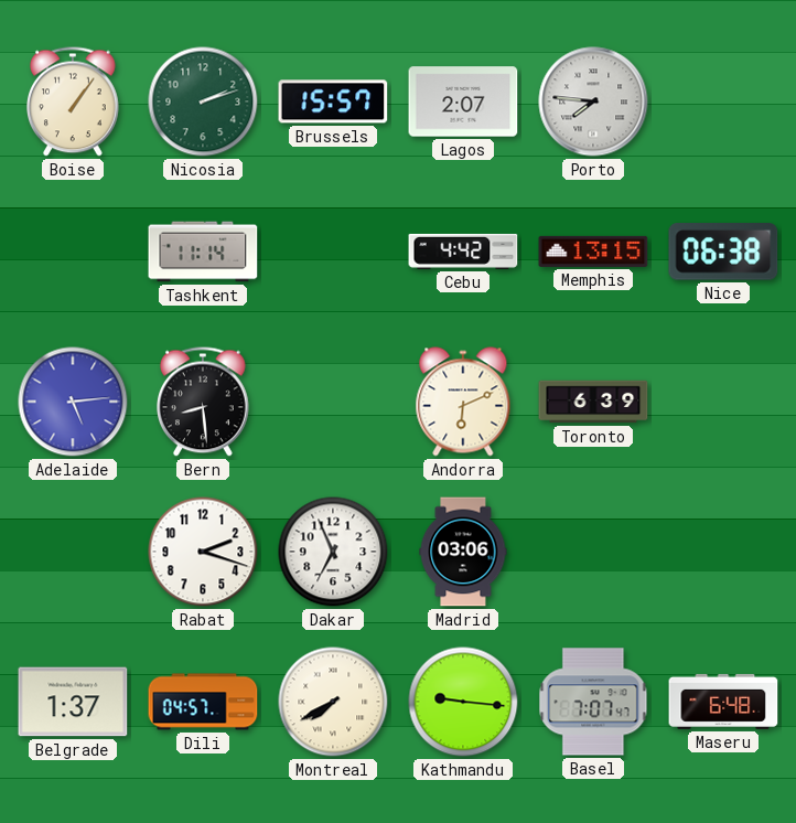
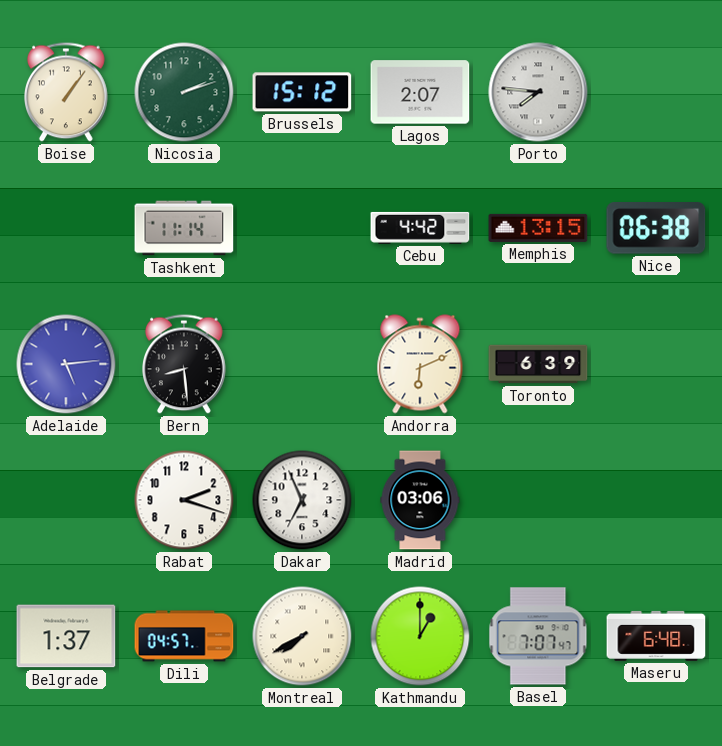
Brussels: 15:57 -> 15:12
Kathmandu: 9:16 -> 1:00
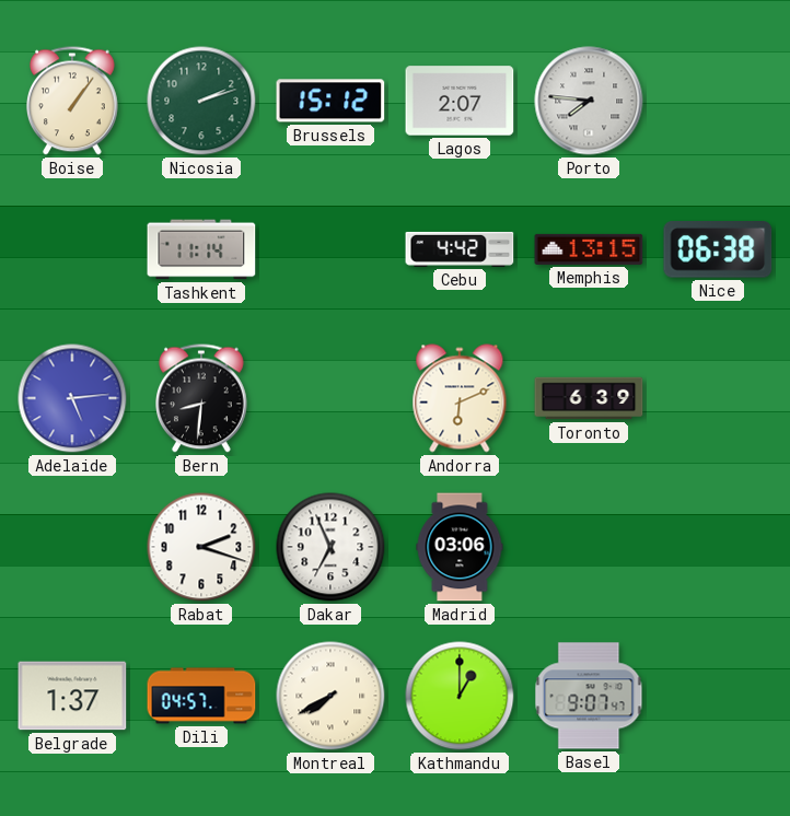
Bern: 8:29 -> 8:31
Basel: 7:07 -> 9:07
Maseru: 6:48 -> none
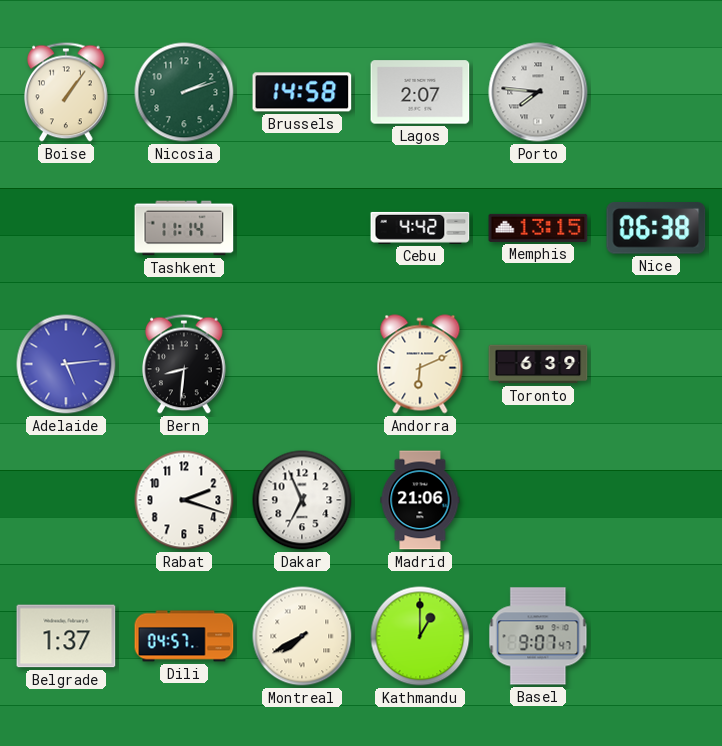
Brussels: 15:12 -> 14:58
Madrid: 03:06 -> 21:06
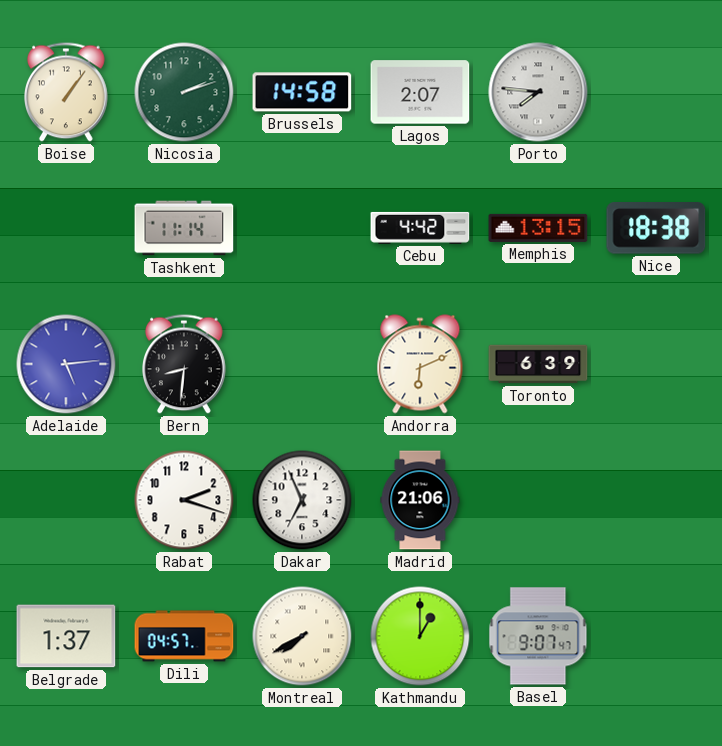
Nice: 06:38 -> 18:38
